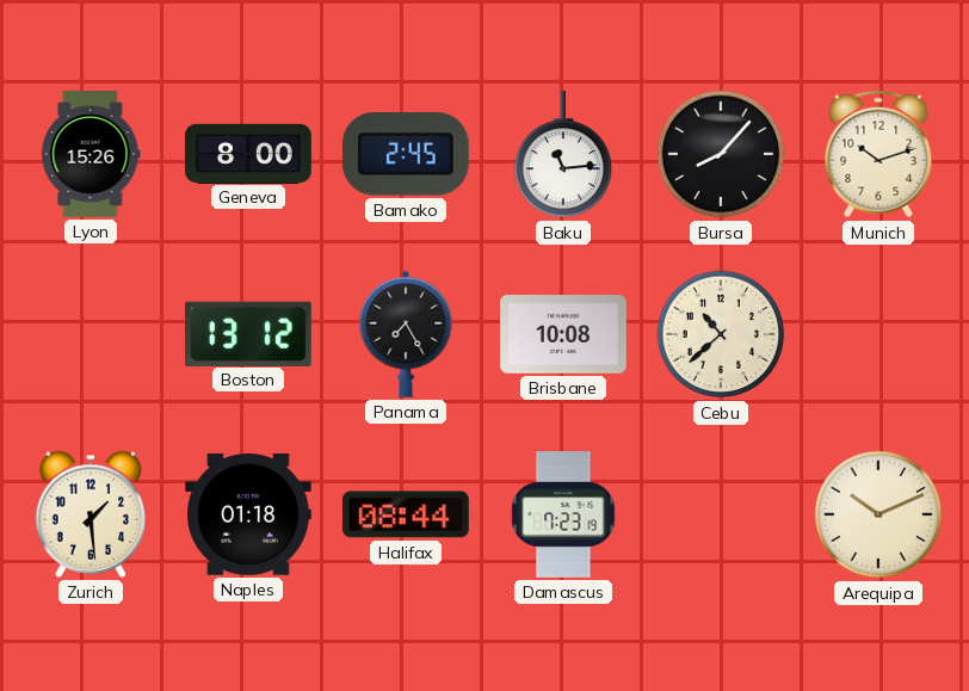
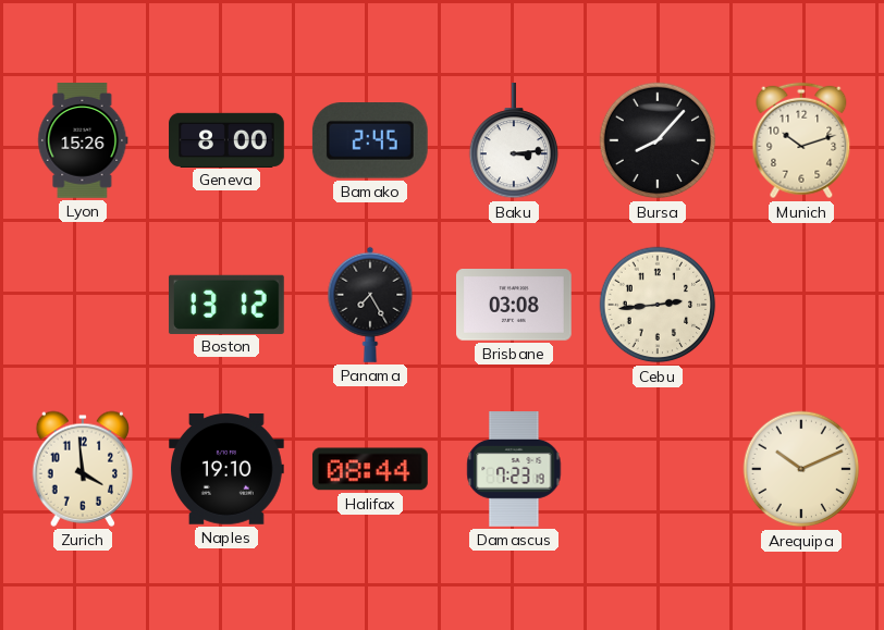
Baku: 11:14 -> 3:14
Brisbane: 10:08 -> 03:08
Cebu: 10:38 -> 2:44
Zurich: 1:29 -> 3:59
Naples: 01:18 -> 19:10
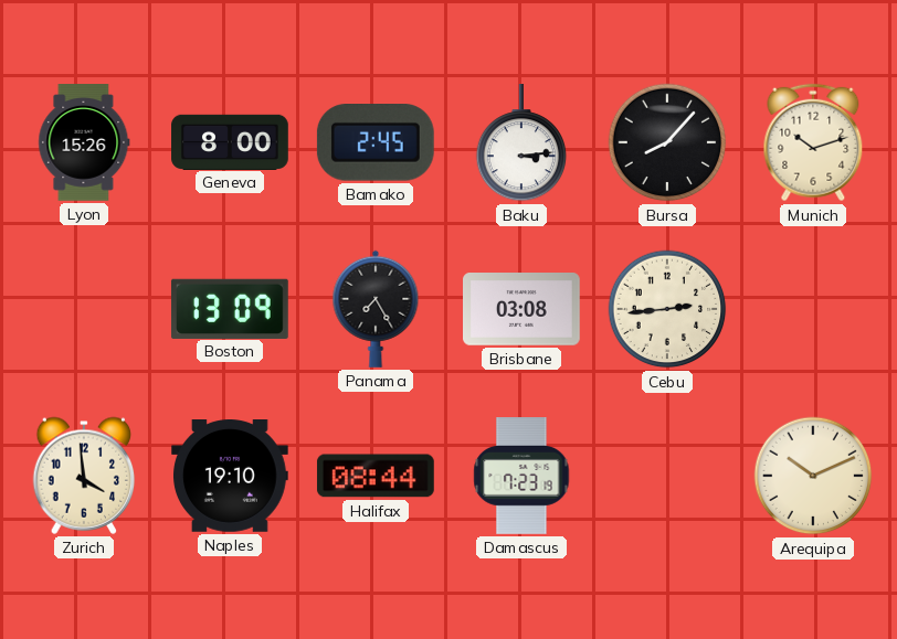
Boston: 13:12 -> 13:09
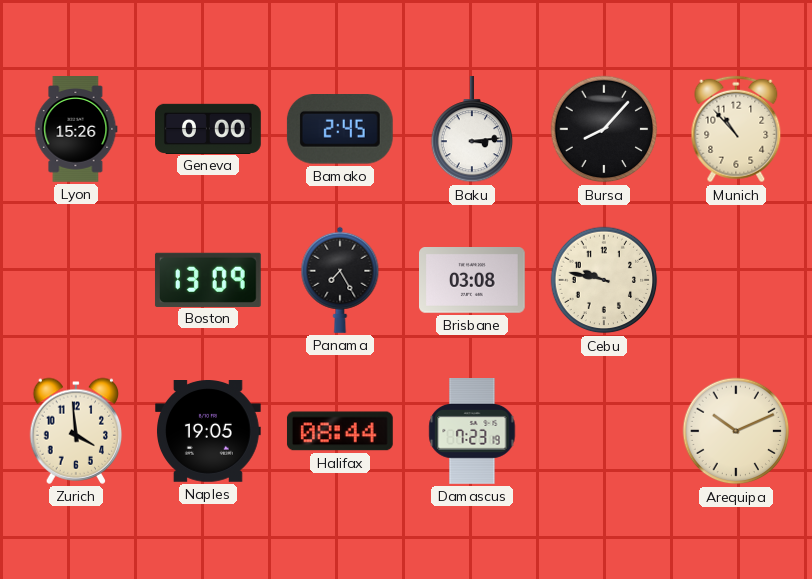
Geneva: 8:00 -> 0:00
Munich: 10:12 -> 10:53
Cebu: 2:44 -> 9:47
Naples: 19:10 -> 19:05
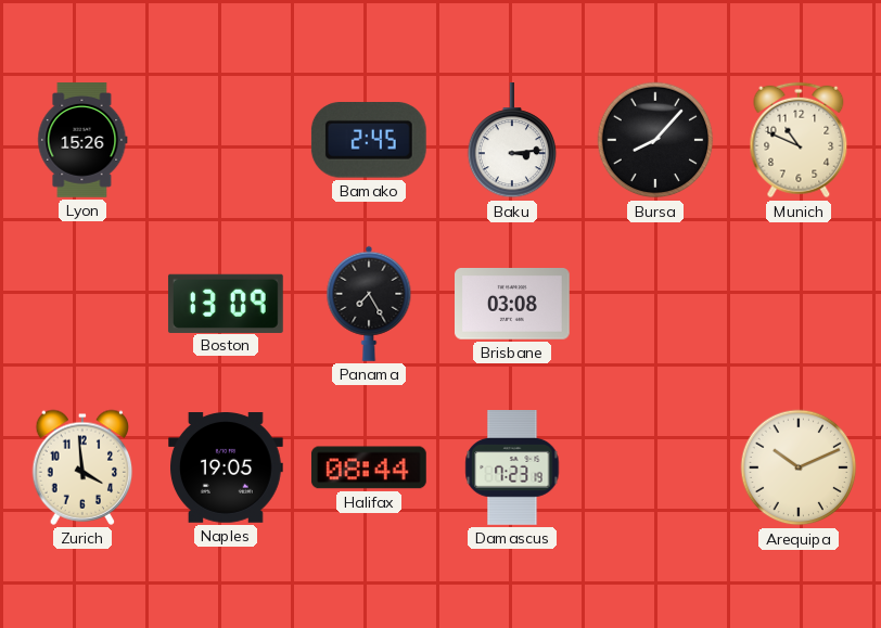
Geneva: 0:00 -> none
Munich: 10:53 -> 10:49
Cebu: 9:47 -> none
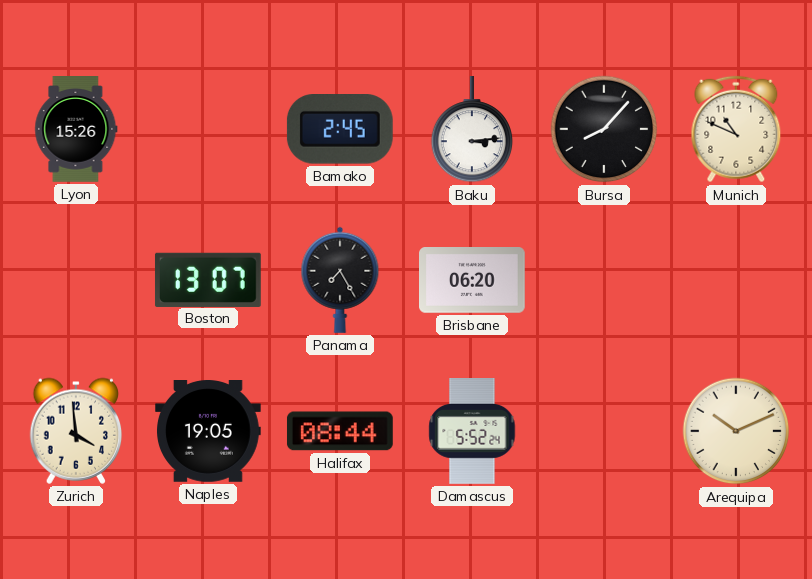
Boston: 13:09 -> 13:07
Brisbane: 03:08 -> 06:20
Damascus: 7:23 -> 5:52
